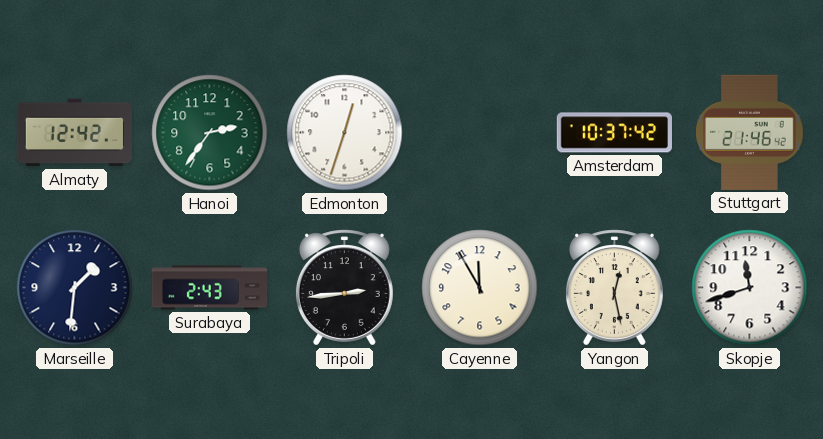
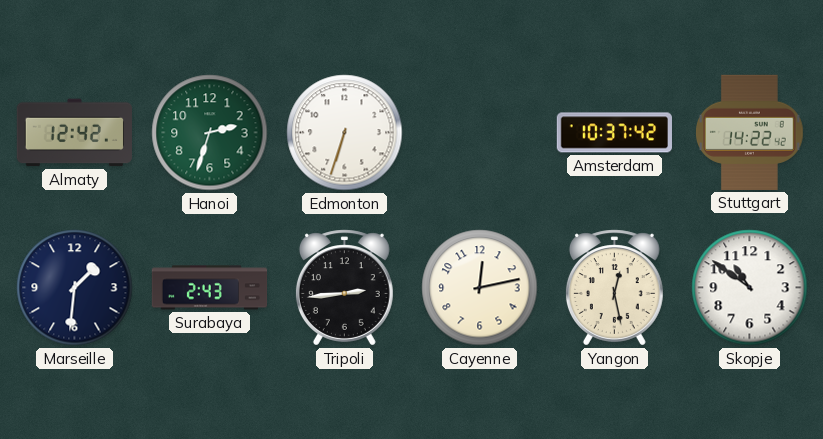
Hanoi: 2:36 -> 2:33
Edmonton: 12:33 -> 6:33
Stuttgart: 21:46 -> 14:22
Cayenne: 11:55 -> 12:13
Skopje: 11:42 -> 10:51
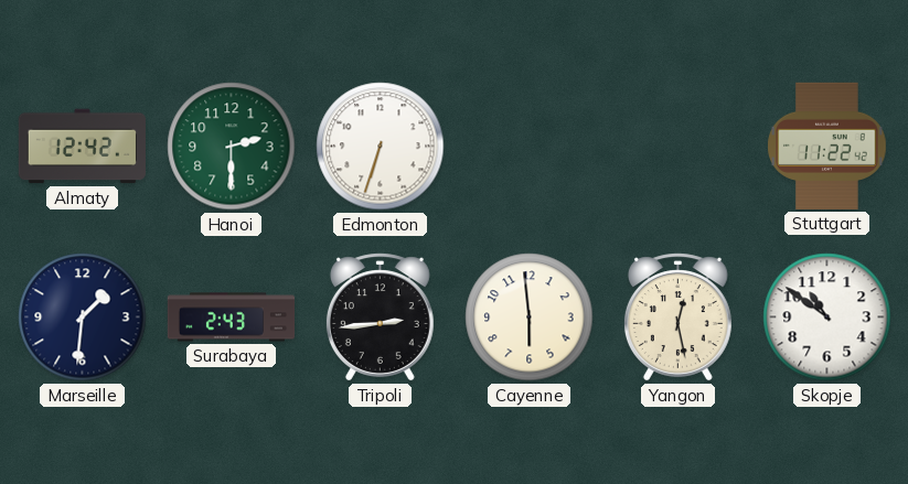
Hanoi: 2:33 -> 2:30
Amsterdam: 10:37 -> none
Stuttgart: 14:22 -> 11:22
Cayenne: 12:13 -> 5:59
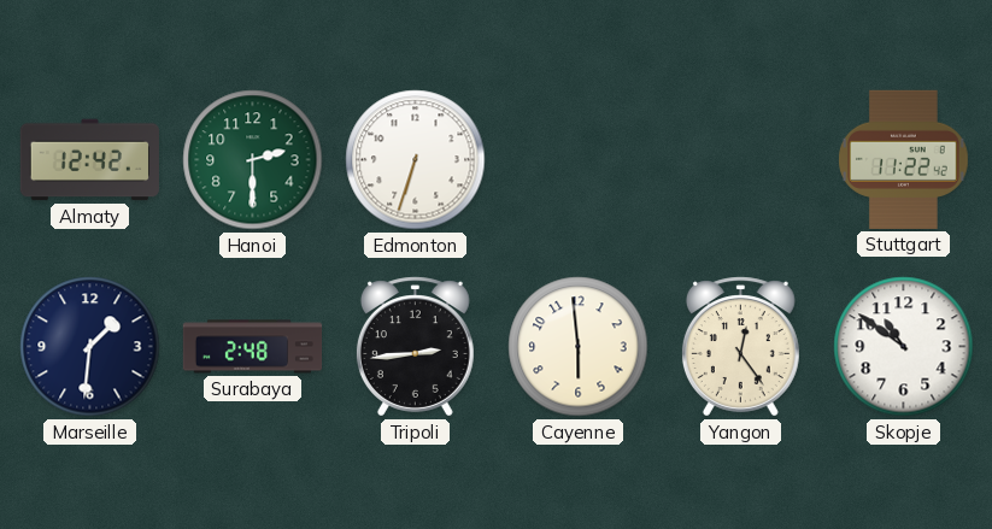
Surabaya: 2:43 -> 2:48
Yangon: 12:28 -> 12:24
